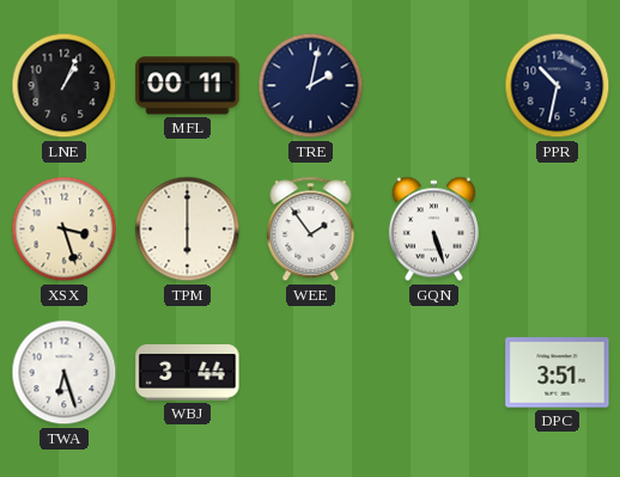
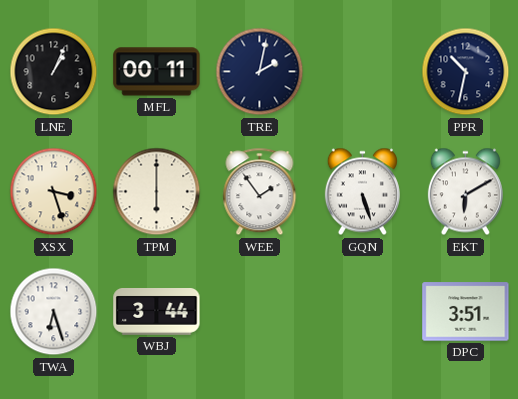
EKT: none -> 6:10
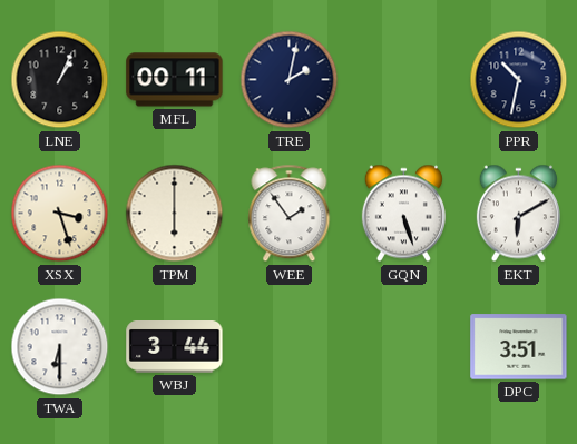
TWA: 6:27 -> 6:30
